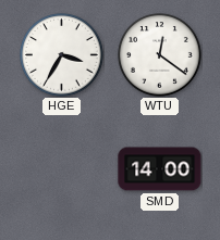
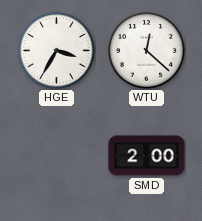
WTU: 12:21 -> 12:22
SMD: 14:00 -> 2:00
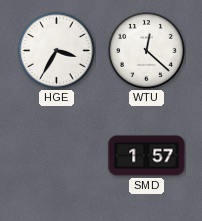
SMD: 2:00 -> 1:57
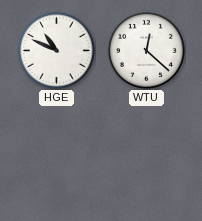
HGE: 3:35 -> 10:49
SMD: 1:57 -> none
